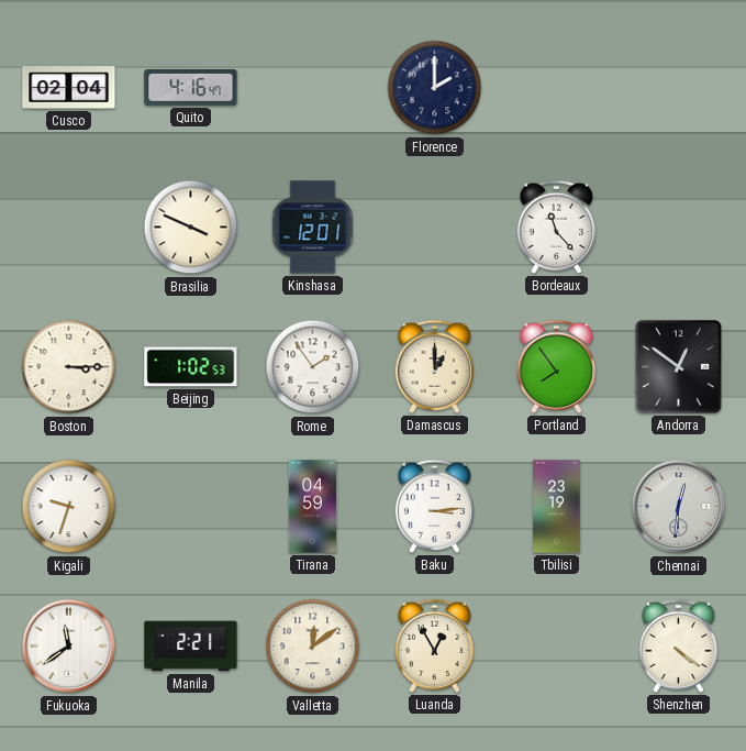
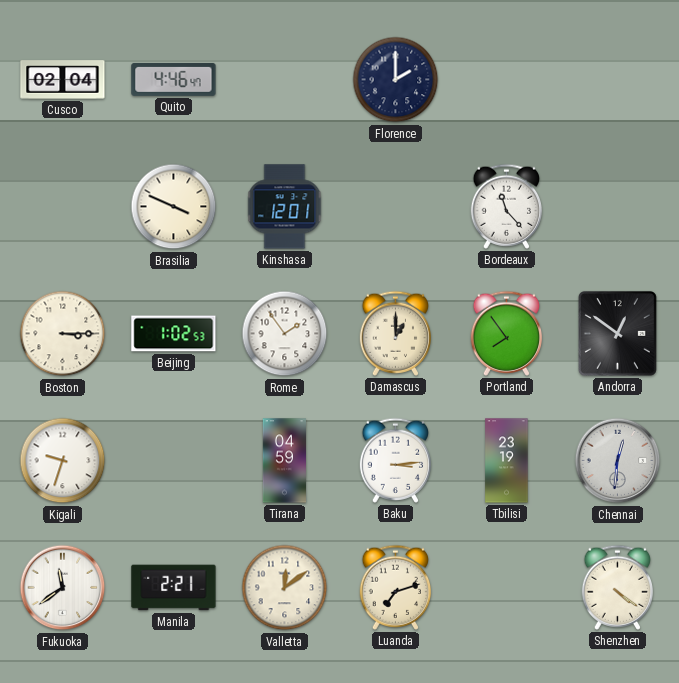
Quito: 4:16 -> 4:46
Luanda: 12:55 -> 7:12
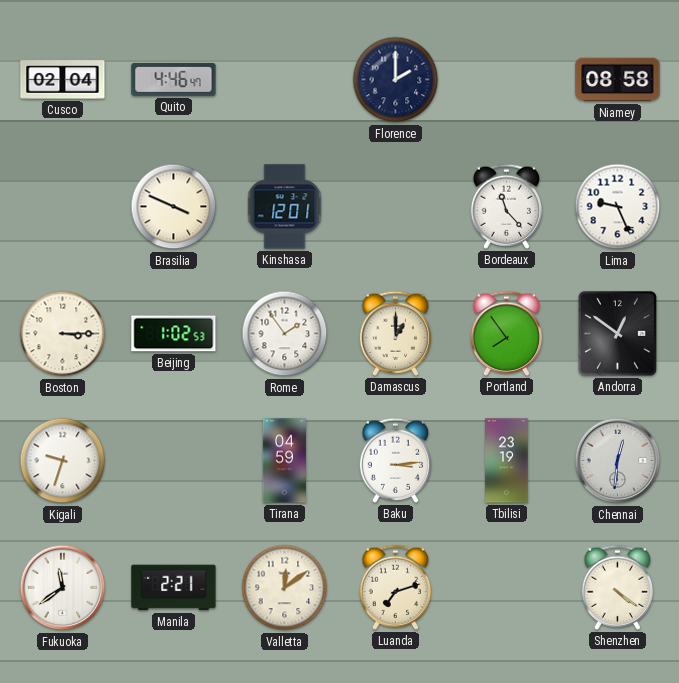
Niamey: none -> 08:58
Lima: none -> 9:26
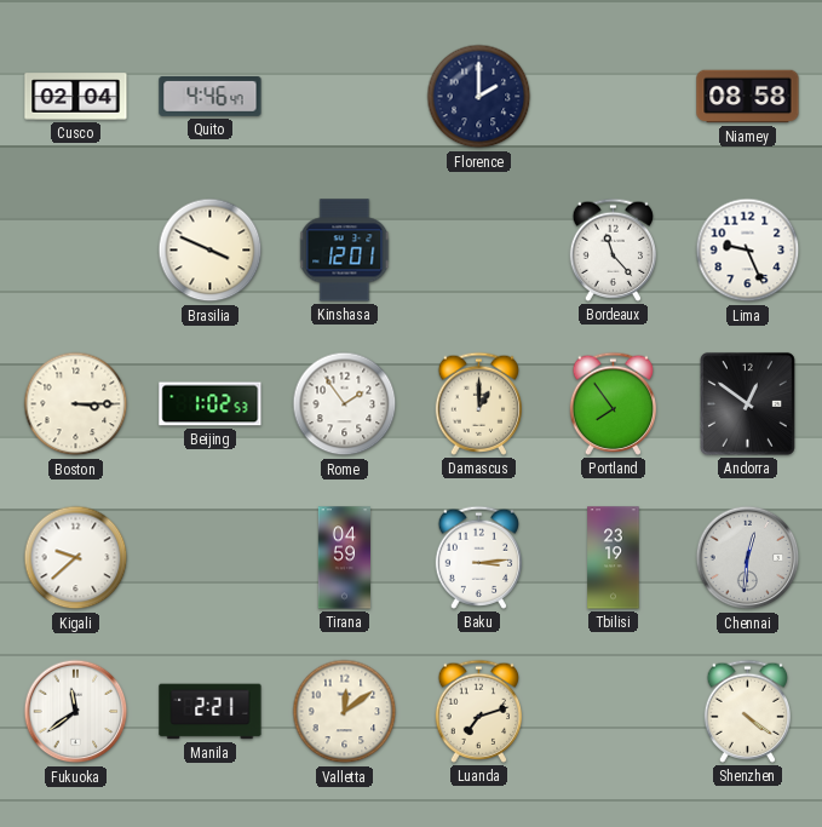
Kigali: 9:33 -> 9:38
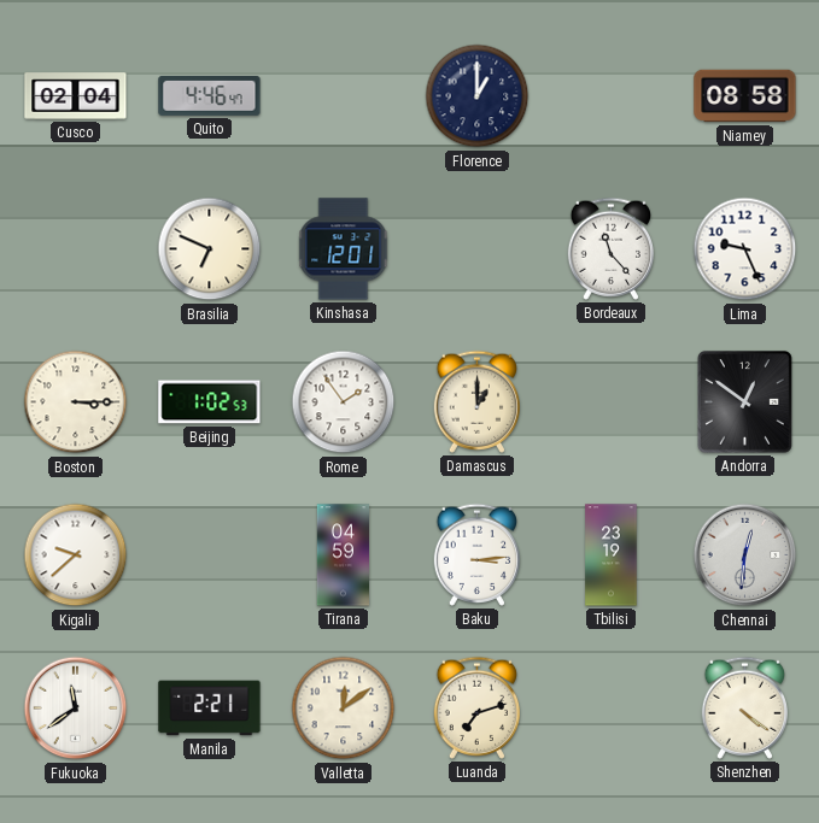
Florence: 2:00 -> 1:00
Brasilia: 3:49 -> 6:49
Portland: 7:54 -> none
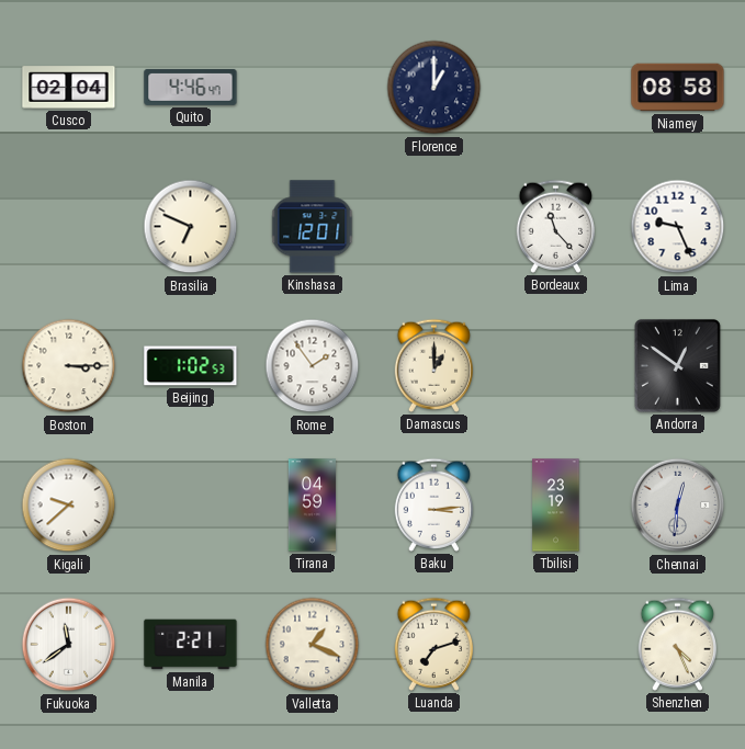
Valletta: 12:09 -> 1:19
Shenzhen: 4:21 -> 4:26
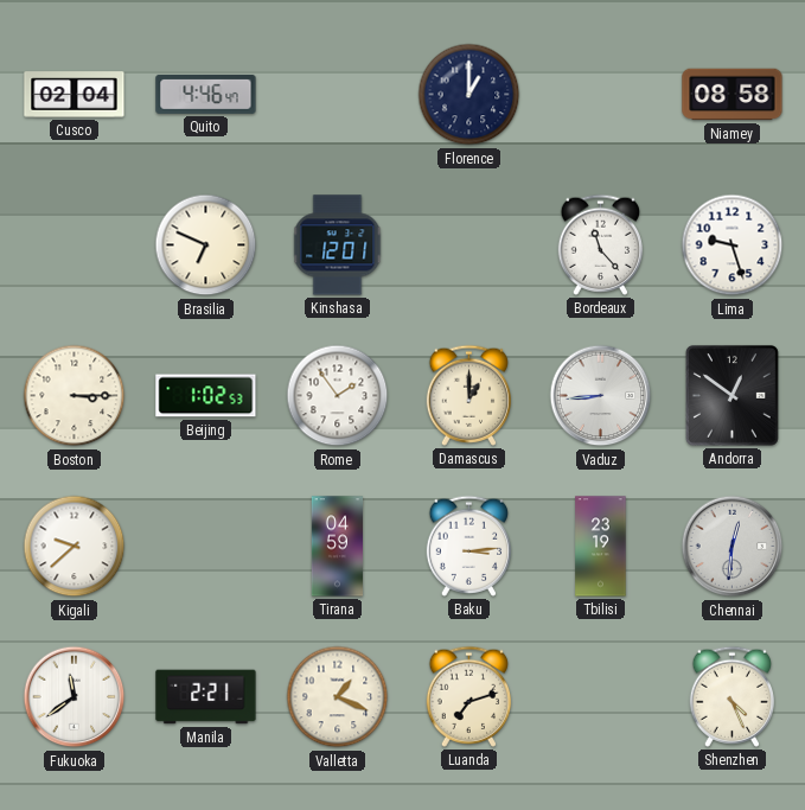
Lima: 9:26 -> 9:27
Vaduz: none -> 8:44
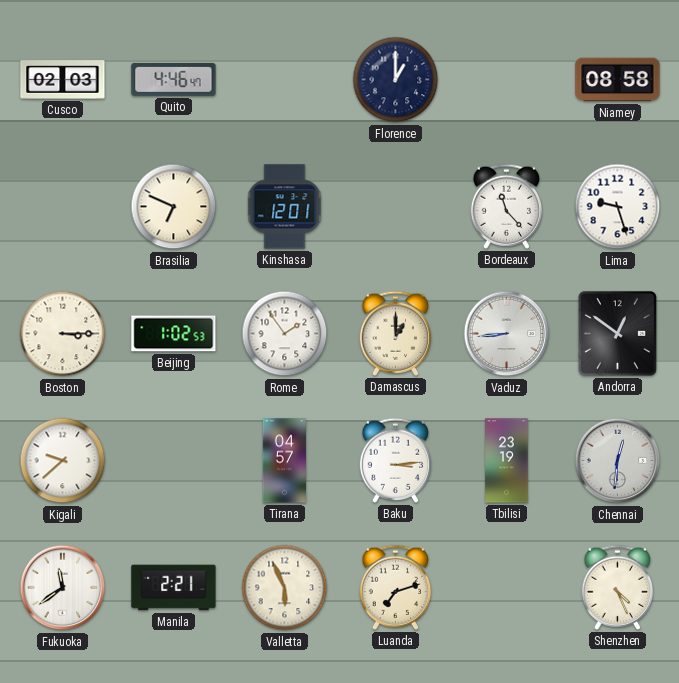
Cusco: 02:04 -> 02:03
Tirana: 04:59 -> 04:57
Valletta: 1:19 -> 5:56
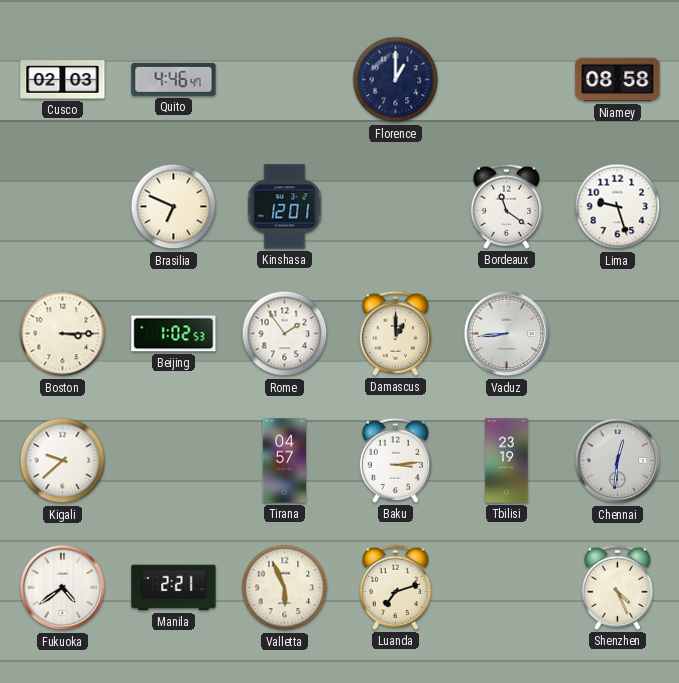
Bordeaux: 11:23 -> 11:21
Andorra: 12:51 -> none
Fukuoka: 11:39 -> 4:39
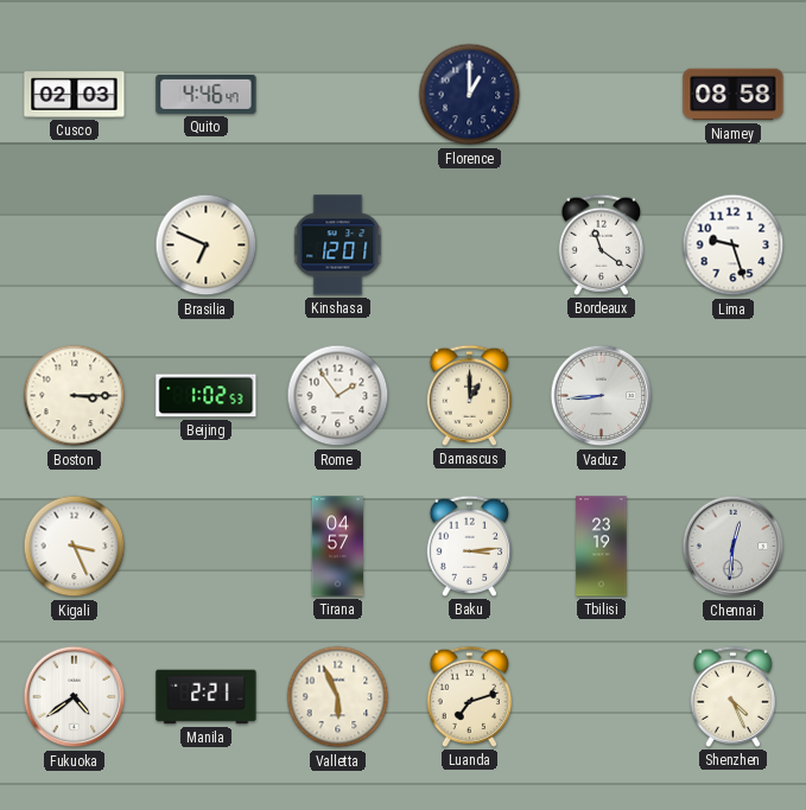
Kigali: 9:38 -> 3:26
